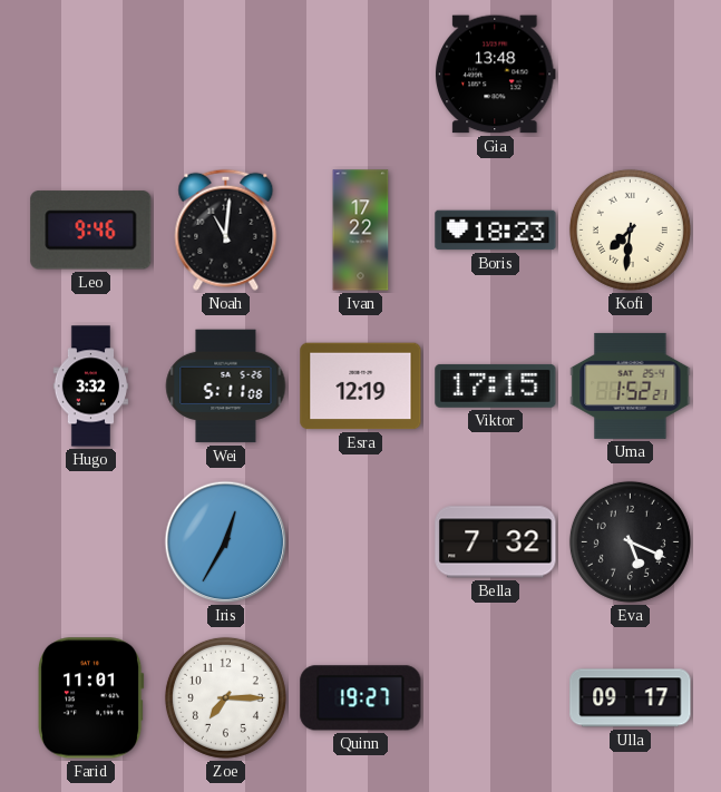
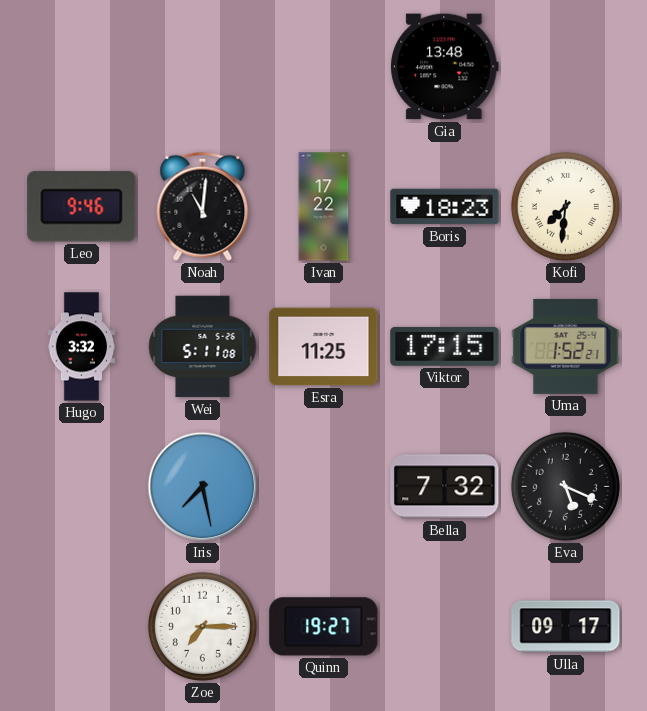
Esra: 12:19 -> 11:25
Iris: 12:35 -> 7:28
Farid: 11:01 -> none
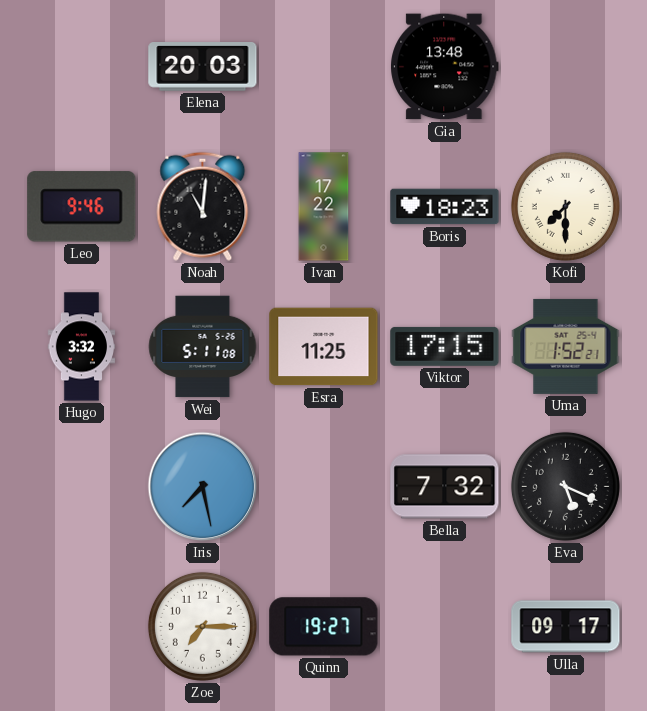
Elena: none -> 20:03
Kofi: 7:31 -> 7:30
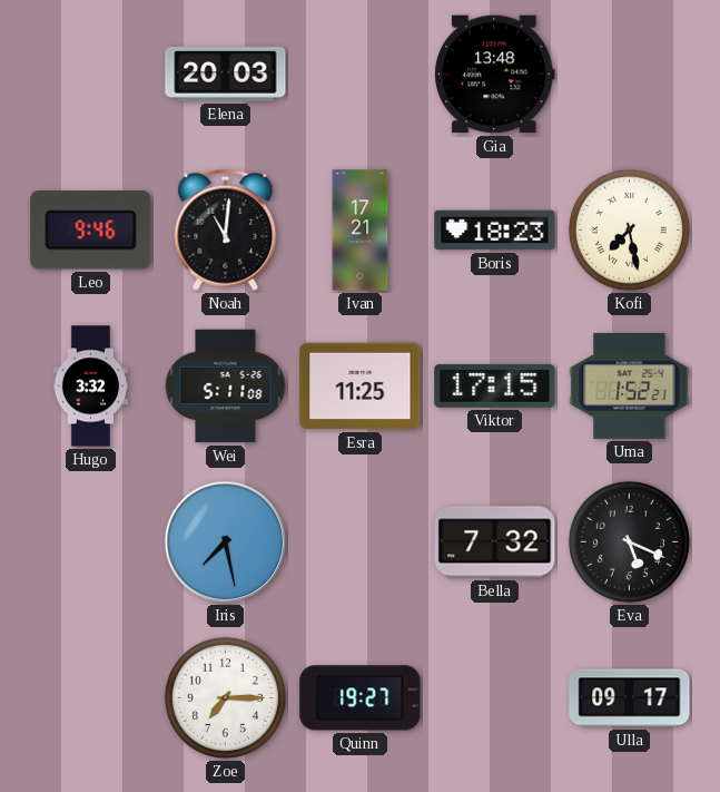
Ivan: 17:22 -> 17:21
Kofi: 7:30 -> 7:28
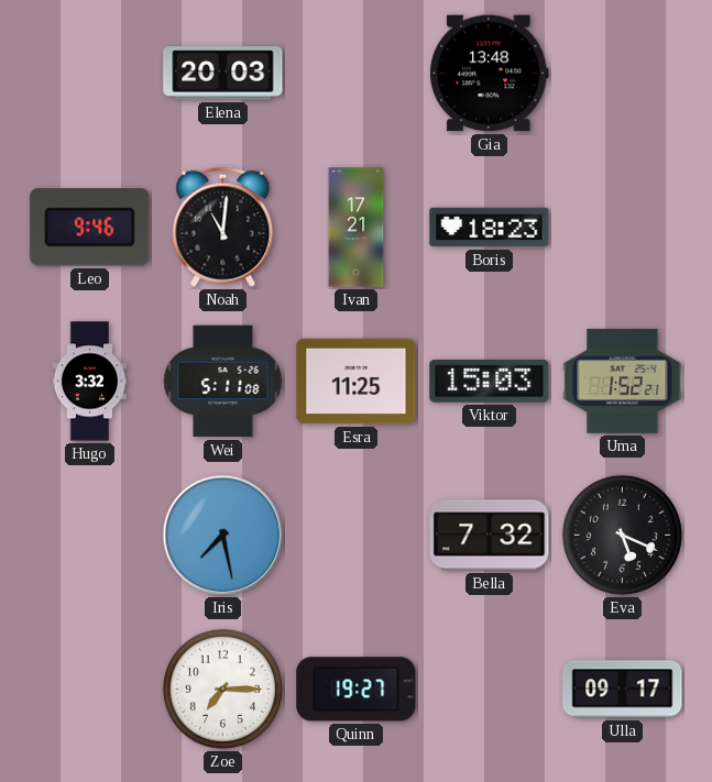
Kofi: 7:28 -> none
Viktor: 17:15 -> 15:03
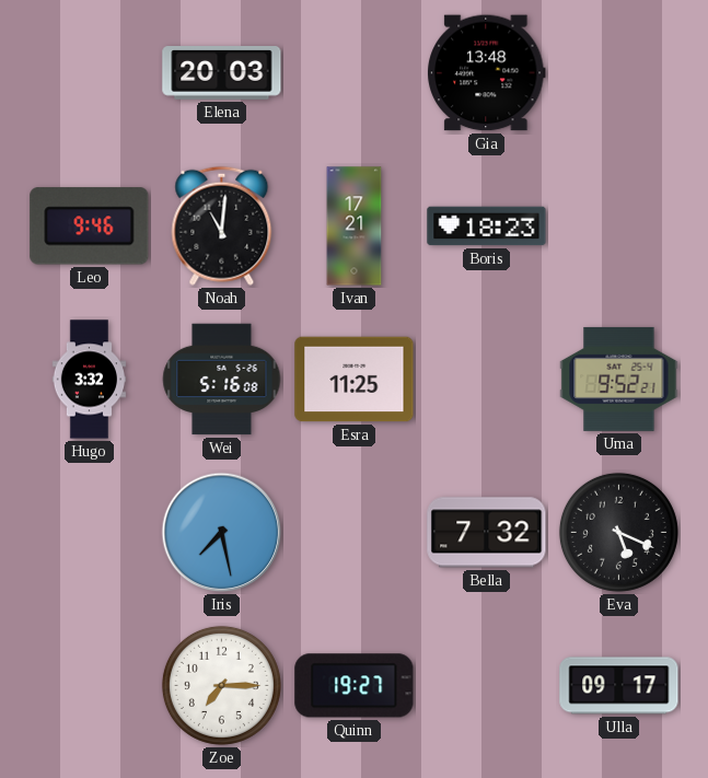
Wei: 5:11 -> 5:16
Viktor: 15:03 -> none
Uma: 1:52 -> 9:52
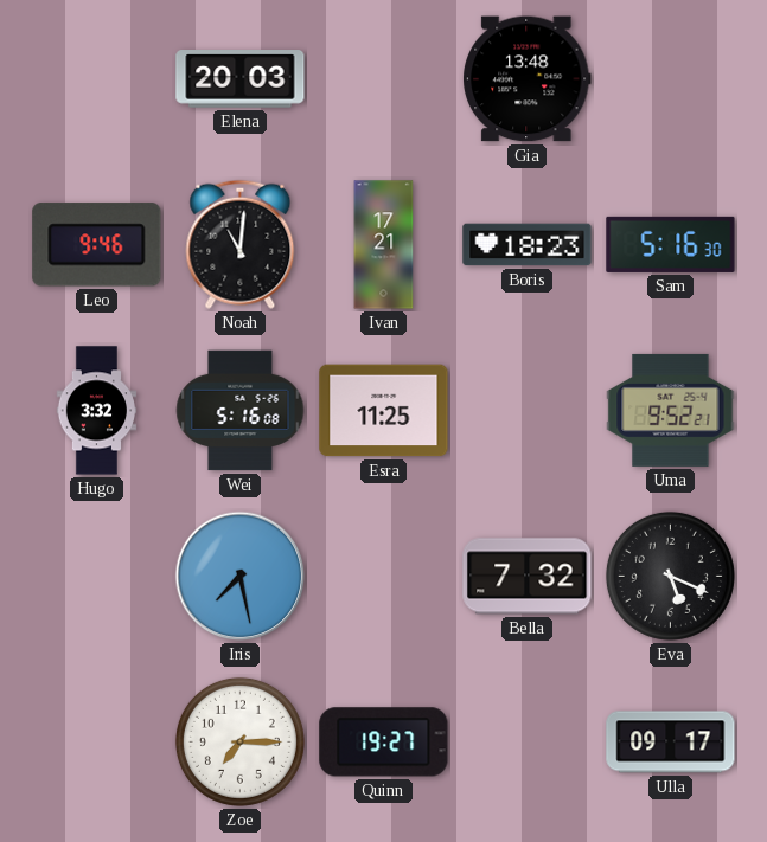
Sam: none -> 5:16
